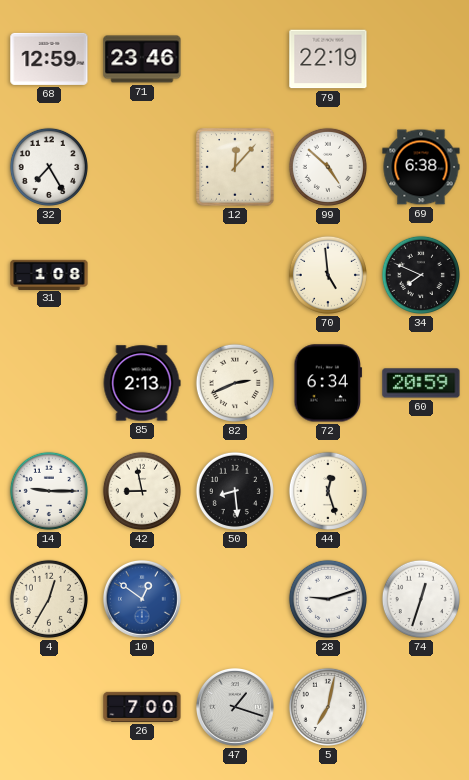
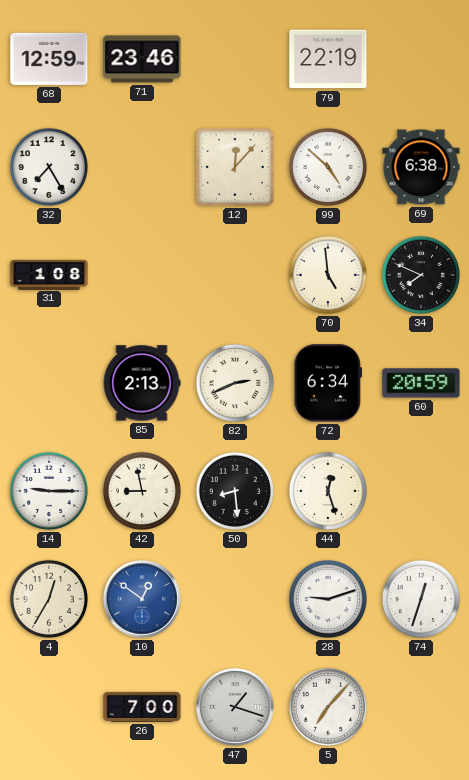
5: 7:02 -> 7:07
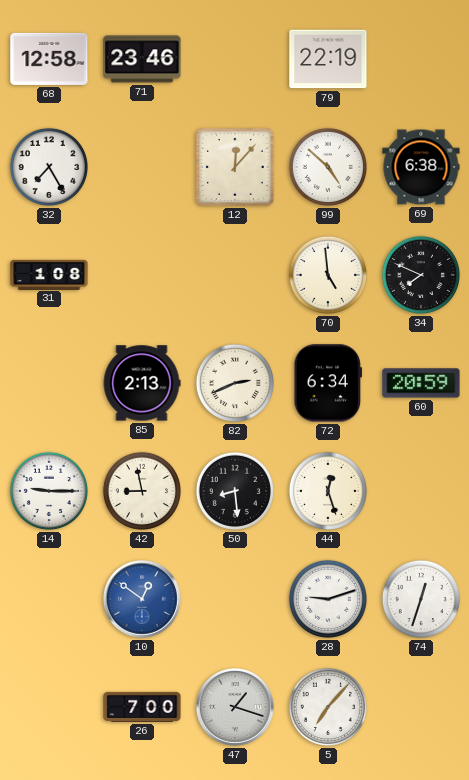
68: 12:59 -> 12:58
4: 12:35 -> none
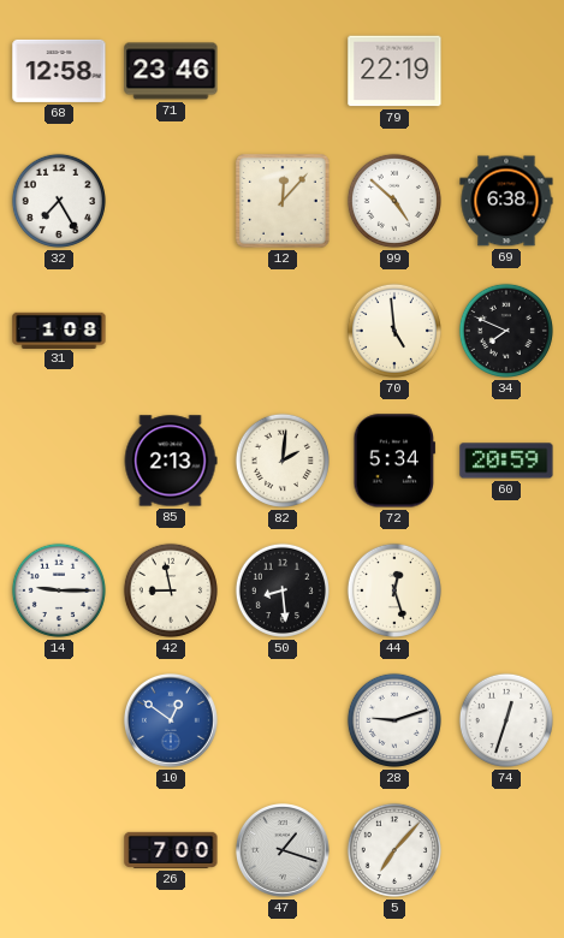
82: 2:41 -> 2:01
72: 6:34 -> 5:34
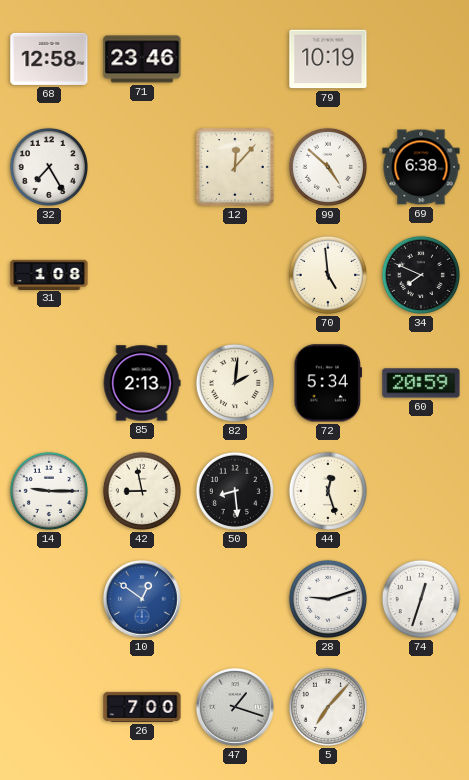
79: 22:19 -> 10:19
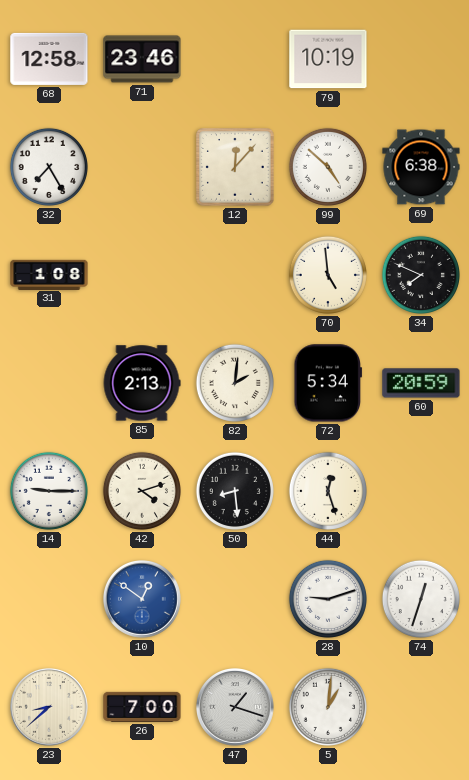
42: 8:58 -> 4:12
23: none -> 8:38
5: 7:07 -> 1:01
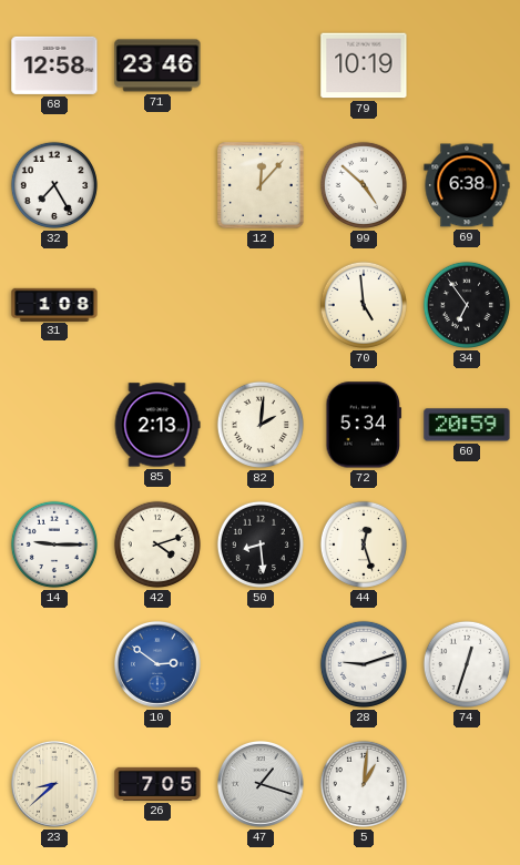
34: 7:49 -> 6:54
10: 12:51 -> 2:51
26: 7:00 -> 7:05
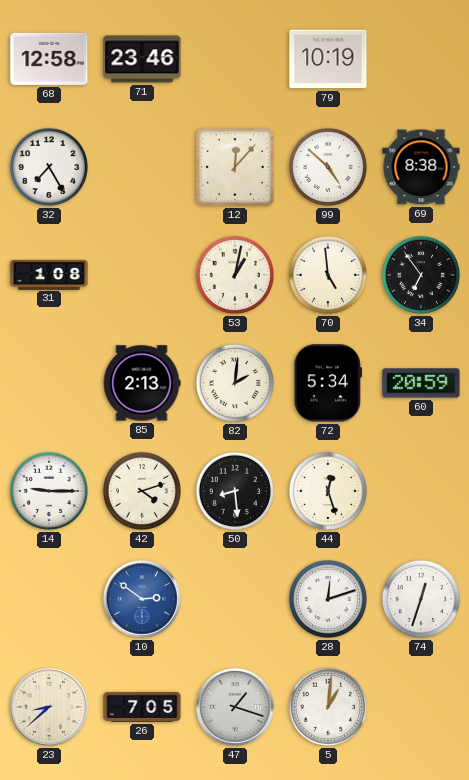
69: 6:38 -> 8:38
53: none -> 1:02
28: 9:12 -> 12:12
